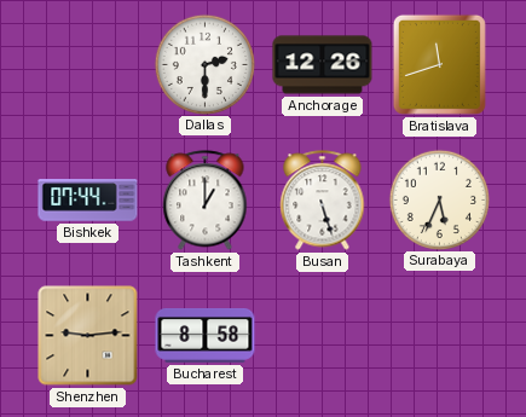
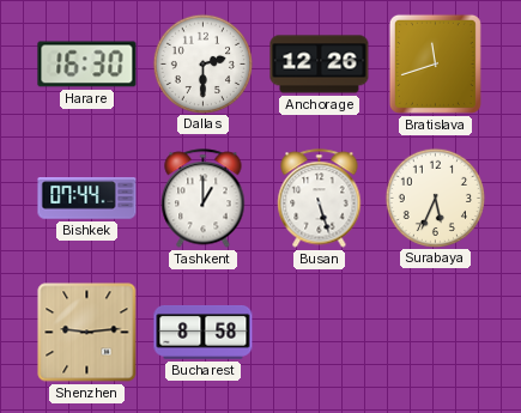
Harare: none -> 16:30
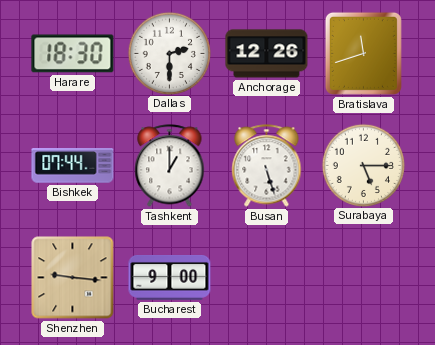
Harare: 16:30 -> 18:30
Surabaya: 5:34 -> 5:15
Shenzhen: 9:14 -> 9:16
Bucharest: 8:58 -> 9:00
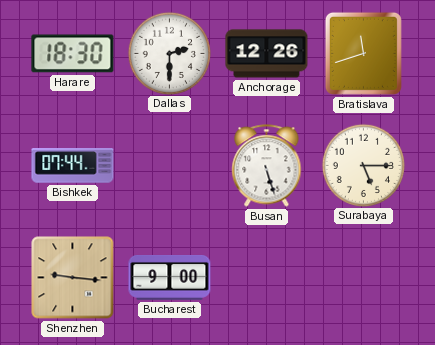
Tashkent: 1:00 -> none
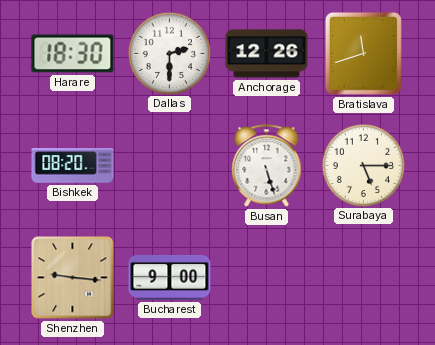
Bishkek: 07:44 -> 08:20
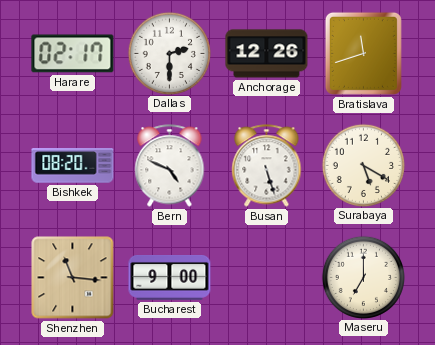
Harare: 18:30 -> 02:17
Bern: none -> 4:49
Surabaya: 5:15 -> 5:20
Shenzhen: 9:16 -> 11:16
Maseru: none -> 7:00
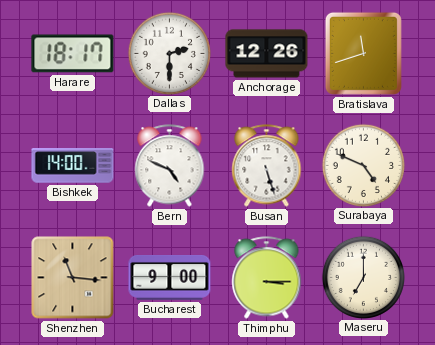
Harare: 02:17 -> 18:17
Bishkek: 08:20 -> 14:00
Surabaya: 5:20 -> 4:49
Thimphu: none -> 3:15
